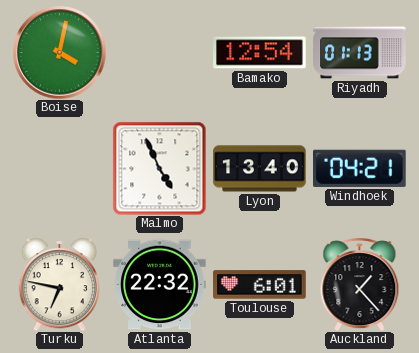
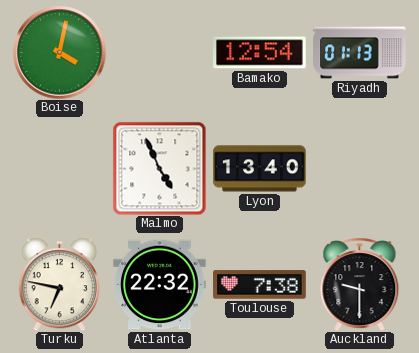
Windhoek: 04:21 -> none
Toulouse: 6:01 -> 7:38
Auckland: 1:23 -> 9:30
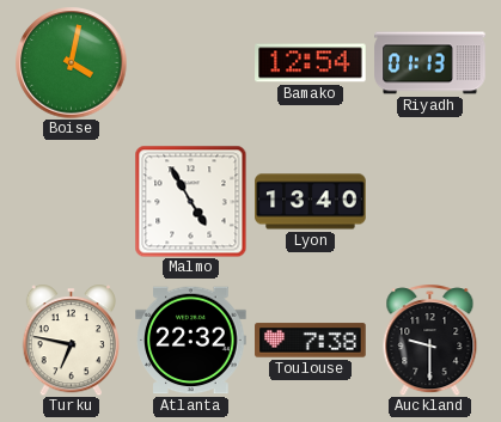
Malmo: 4:56 -> 4:55
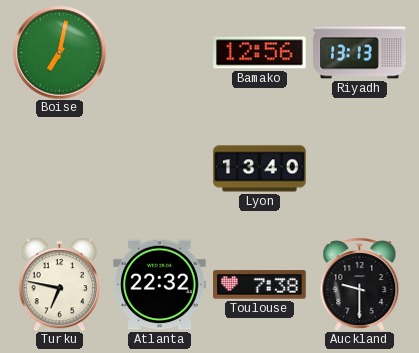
Boise: 4:02 -> 7:02
Bamako: 12:54 -> 12:56
Riyadh: 01:13 -> 13:13
Malmo: 4:55 -> none
